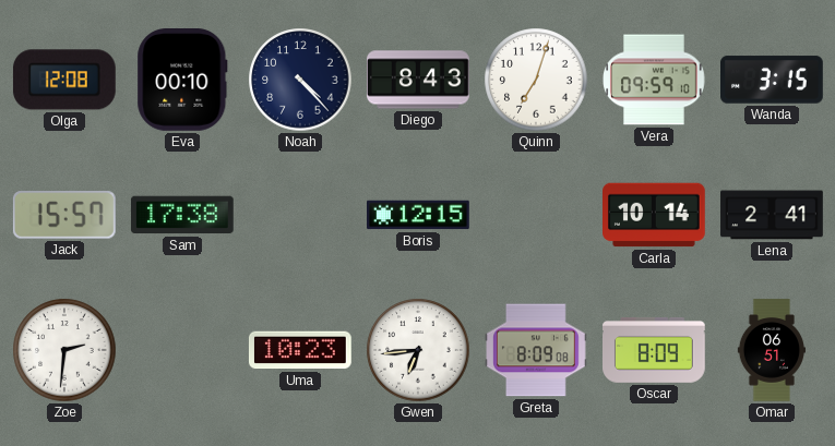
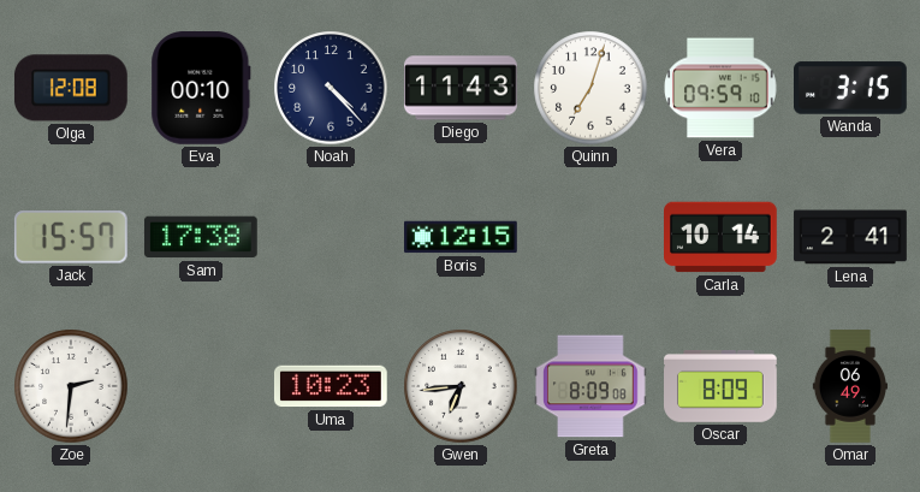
Diego: 8:43 -> 11:43
Omar: 06:51 -> 06:49
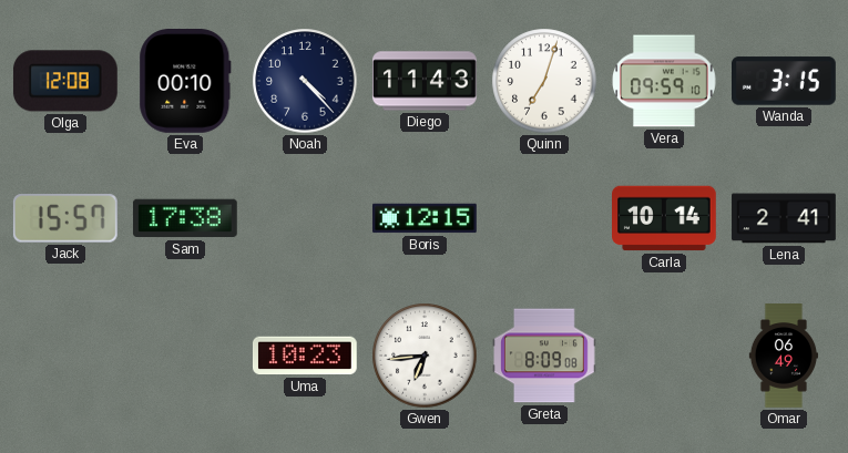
Zoe: 2:31 -> none
Oscar: 8:09 -> none
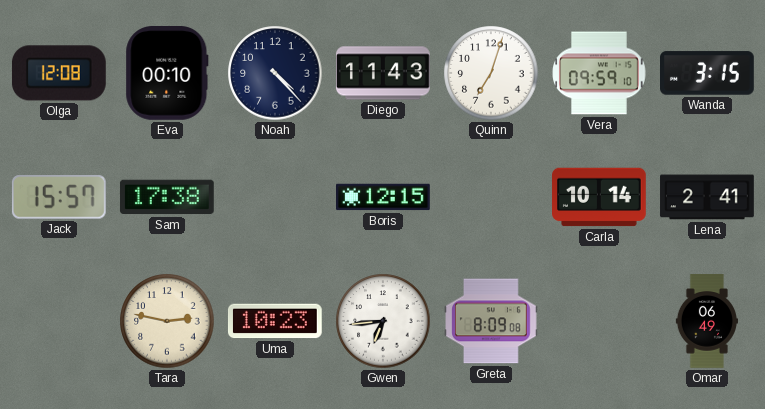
Tara: none -> 2:47
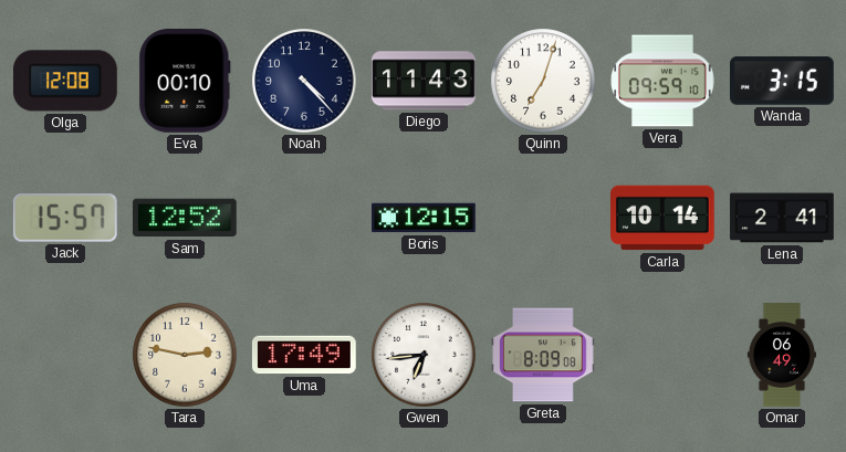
Sam: 17:38 -> 12:52
Uma: 10:23 -> 17:49
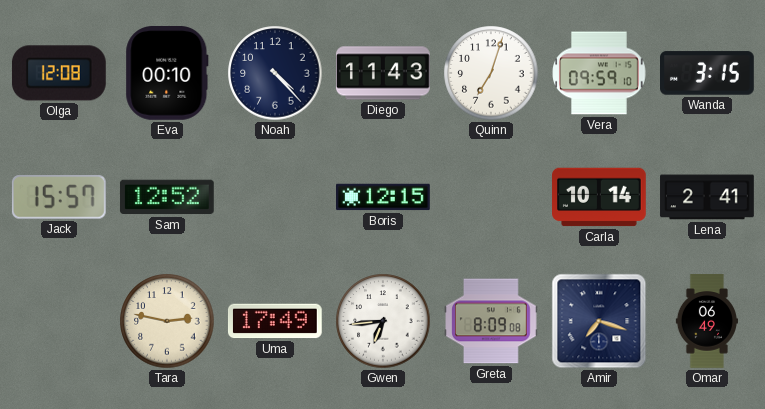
Amir: none -> 7:18
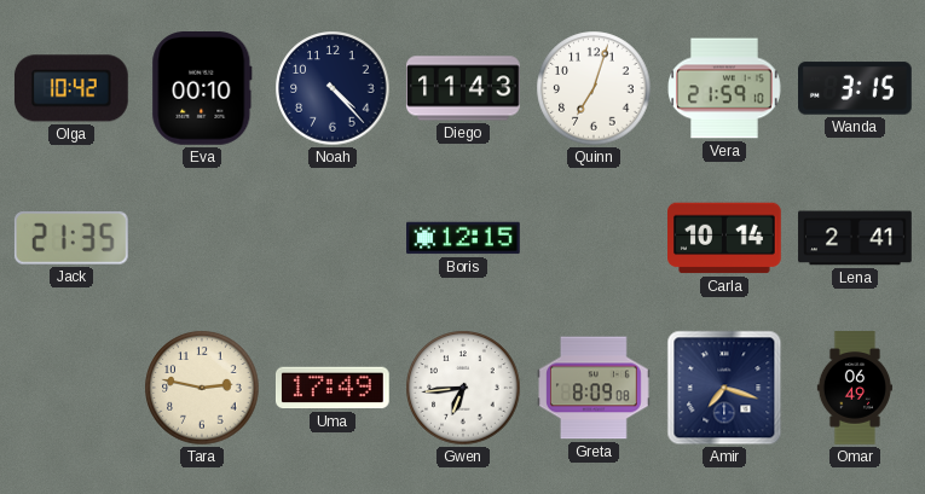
Olga: 12:08 -> 10:42
Vera: 09:59 -> 21:59
Jack: 15:57 -> 21:35
Sam: 12:52 -> none
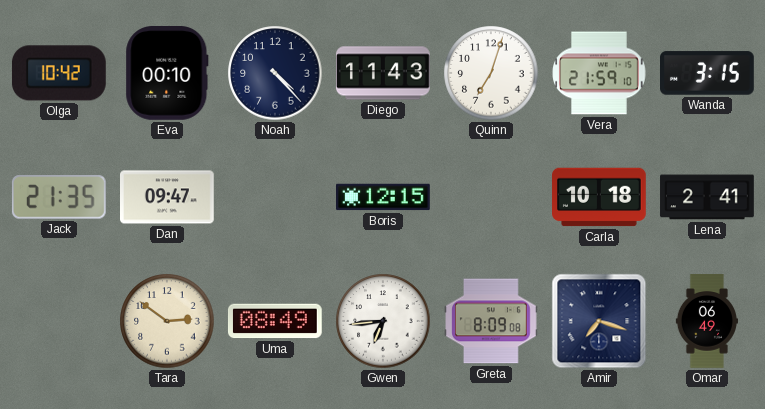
Dan: none -> 09:47
Carla: 10:14 -> 10:18
Tara: 2:47 -> 2:51
Uma: 17:49 -> 08:49
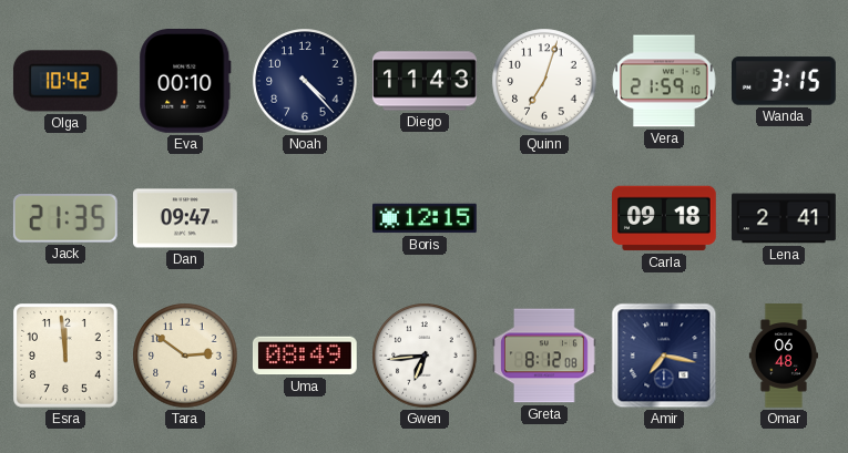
Carla: 10:18 -> 09:18
Esra: none -> 11:59
Greta: 8:09 -> 8:12
Amir: 7:18 -> 7:17
Omar: 06:49 -> 06:48
